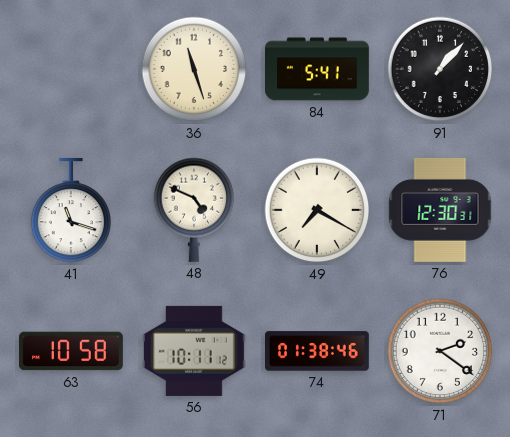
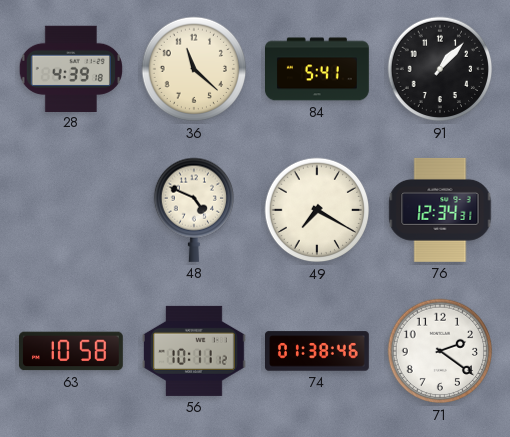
28: none -> 4:39
36: 11:27 -> 11:22
41: 11:18 -> none
76: 12:30 -> 12:34
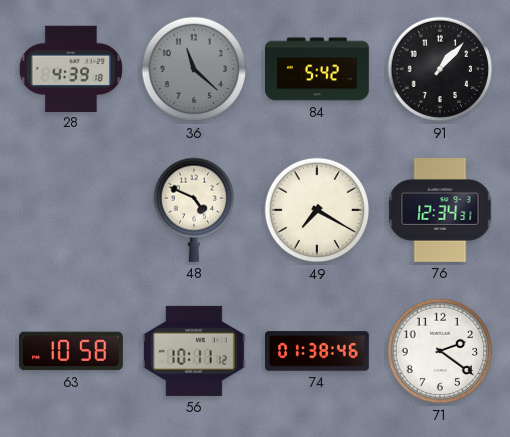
36 dial: cream -> grey
84: 5:41 -> 5:42
